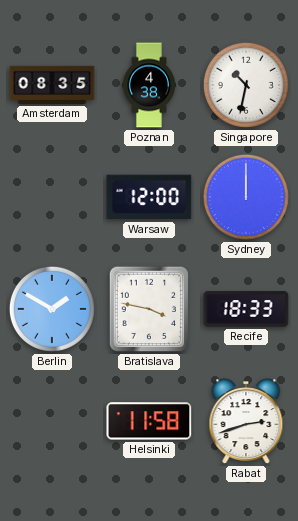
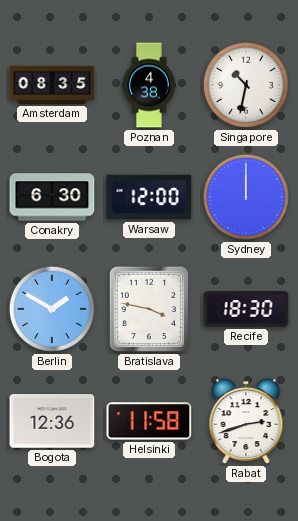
Conakry: none -> 6:30
Recife: 18:33 -> 18:30
Bogota: none -> 12:36
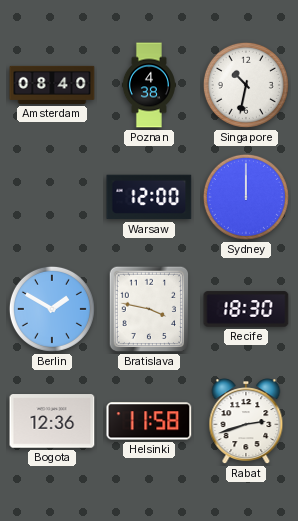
Amsterdam: 08:35 -> 08:40
Conakry: 6:30 -> none
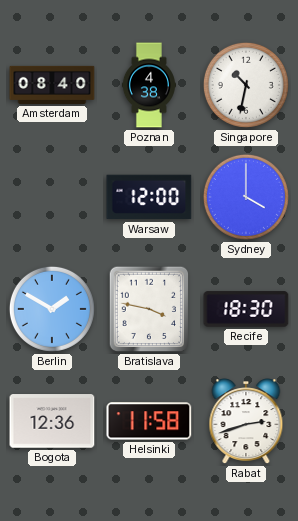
Sydney: 12:00 -> 4:00
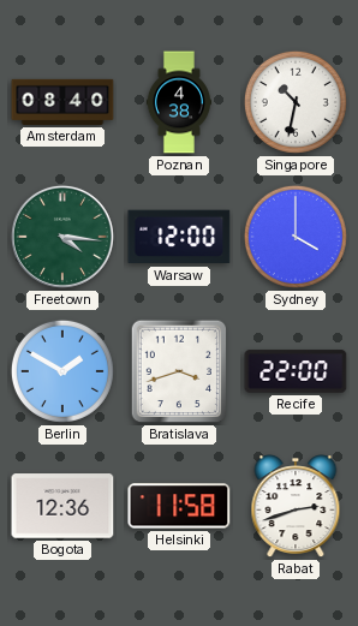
Freetown: none -> 4:16
Bratislava: 3:47 -> 3:42
Recife: 18:30 -> 22:00
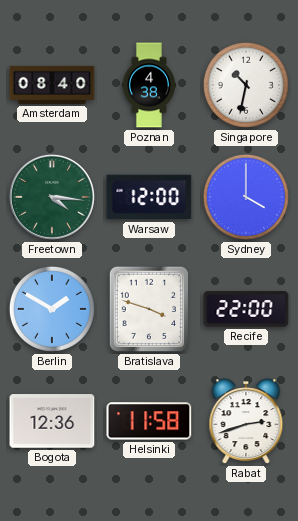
Bratislava: 3:42 -> 3:48
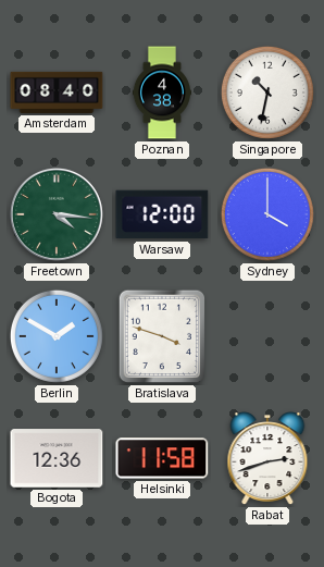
Recife: 22:00 -> none
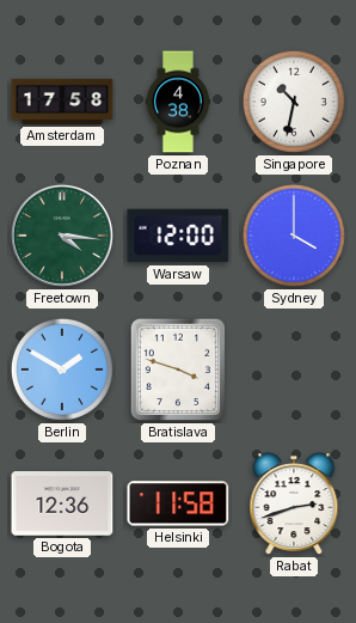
Amsterdam: 08:40 -> 17:58
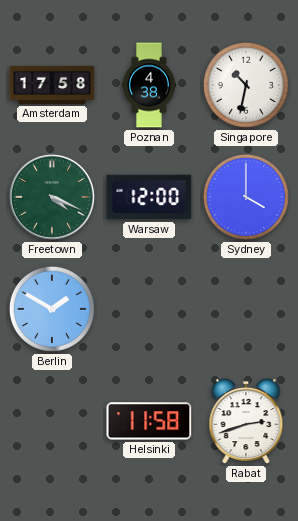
Freetown: 4:16 -> 4:19
Bratislava: 3:48 -> none
Bogota: 12:36 -> none
